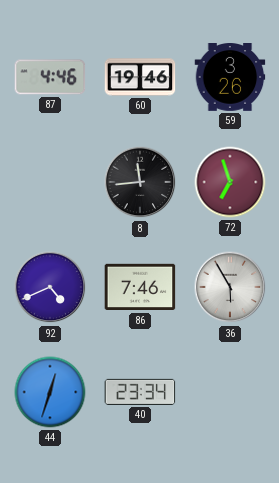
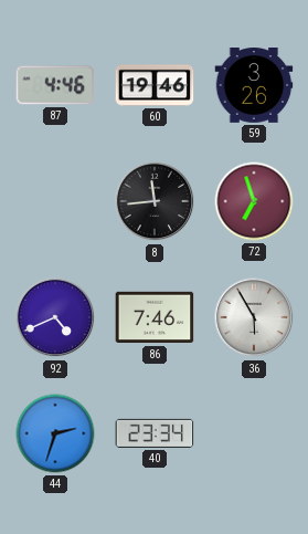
44: 12:33 -> 2:33
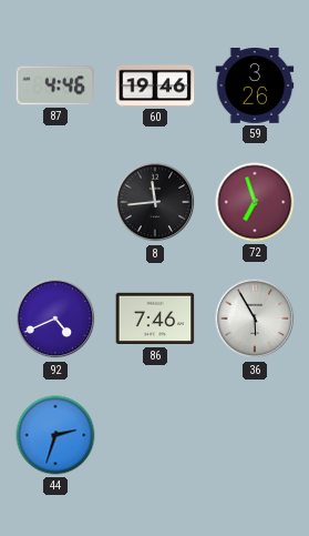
40: 23:34 -> none
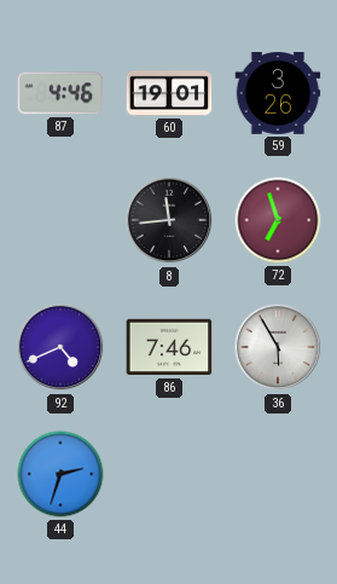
60: 19:46 -> 19:01
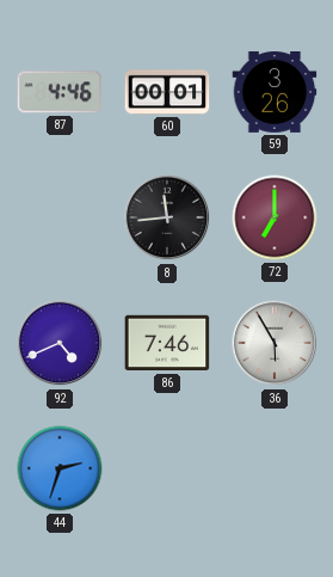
60: 19:01 -> 00:01
72: 6:57 -> 7:00
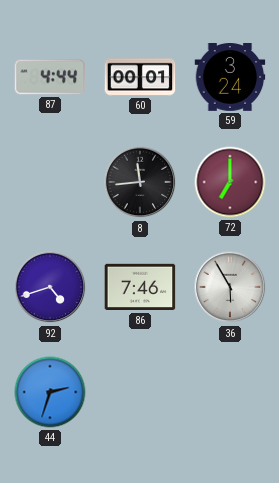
87: 4:46 -> 4:44
59: 3:26 -> 3:24
92: 4:41 -> 4:42
